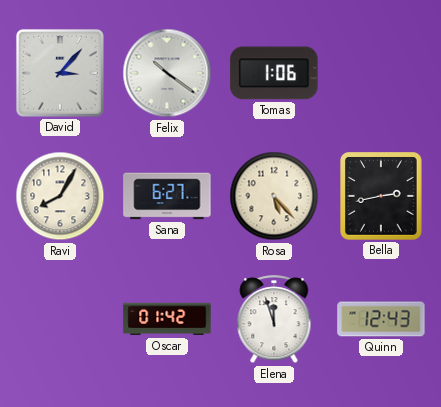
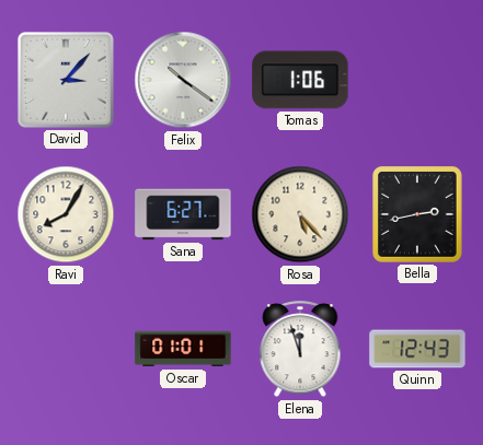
Oscar: 01:42 -> 01:01
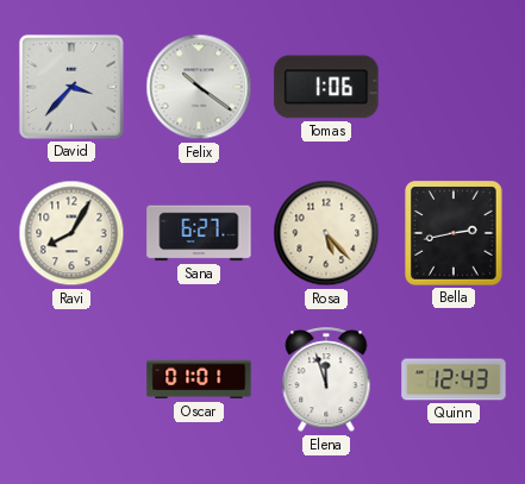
David: 3:07 -> 3:37
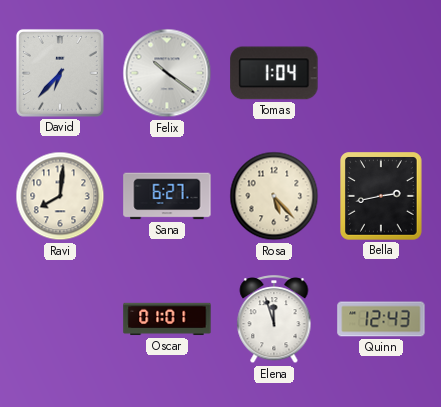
David: 3:37 -> 6:37
Tomas: 1:06 -> 1:04
Ravi: 8:05 -> 8:01
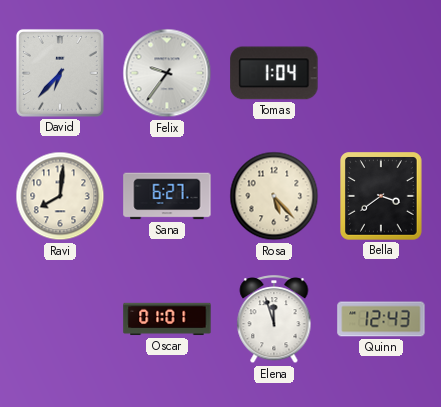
Felix: 10:21 -> 9:36
Bella: 2:43 -> 3:39
